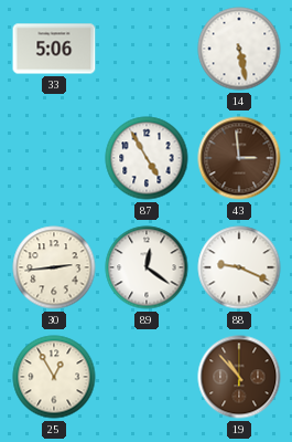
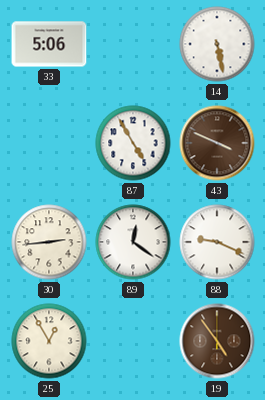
43: 2:59 -> 3:49
19: 10:53 -> 4:54
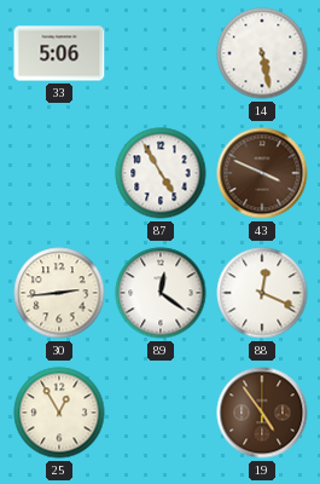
88: 9:19 -> 12:19
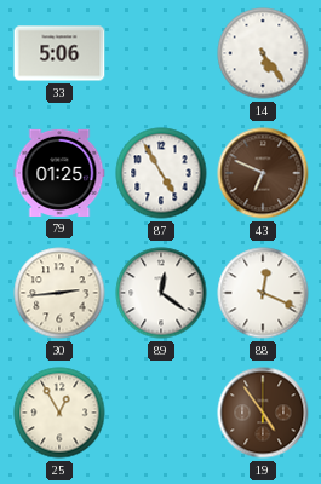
14: 5:28 -> 5:24
79: none -> 01:25
43: 3:49 -> 6:49
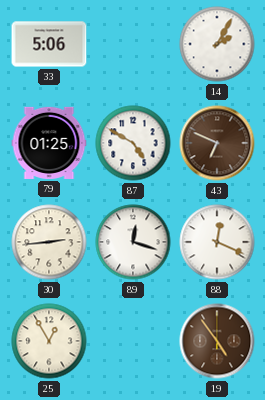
14: 5:24 -> 2:05
87: 4:55 -> 4:50
89: 12:21 -> 12:18
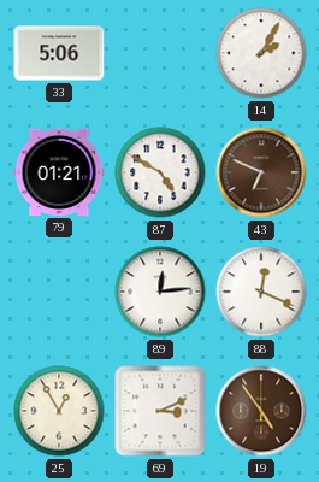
79: 01:25 -> 01:21
30: 2:44 -> none
89: 12:18 -> 12:14
69: none -> 3:11
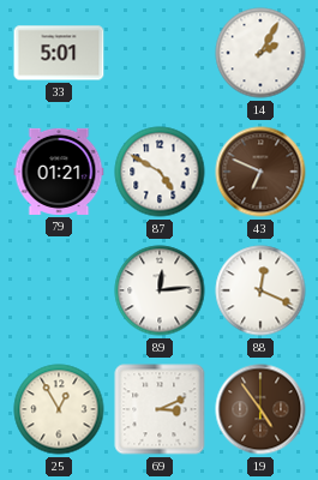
33: 5:06 -> 5:01
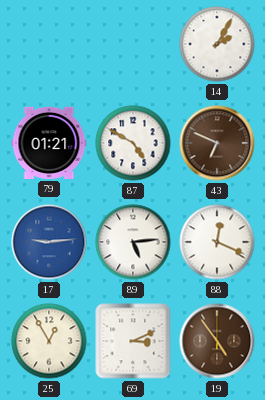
33: 5:01 -> none
17: none -> 9:14
89: 12:14 -> 5:14
